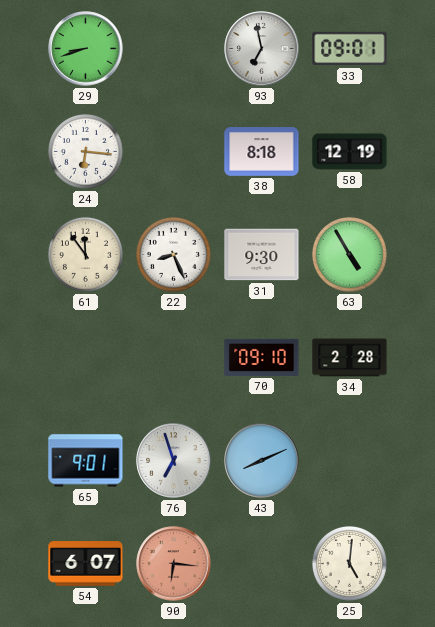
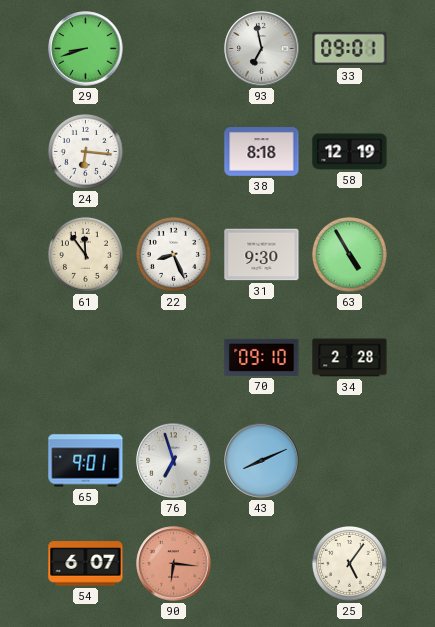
25: 5:01 -> 5:06
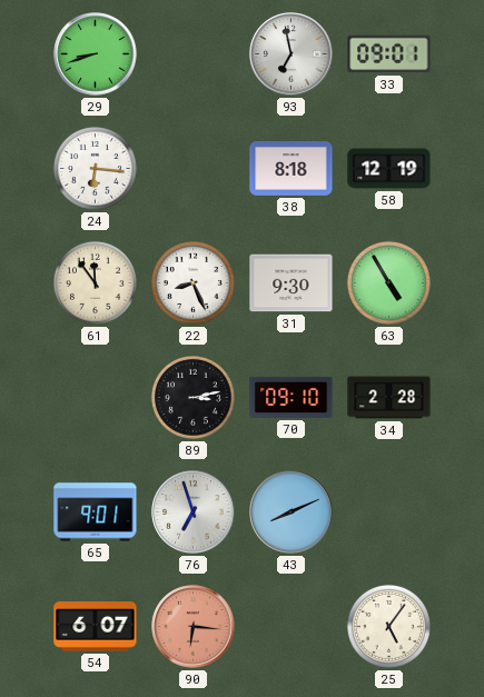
89: none -> 3:13
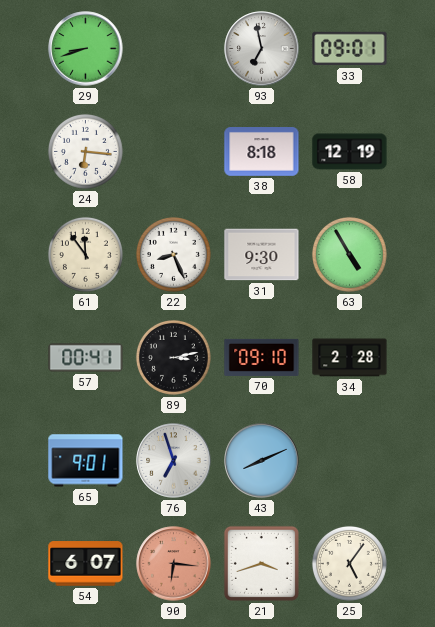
57: none -> 00:41
21: none -> 3:42
